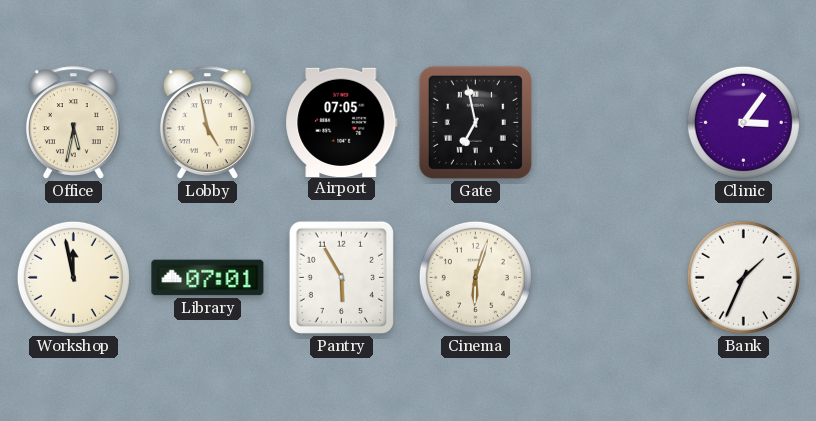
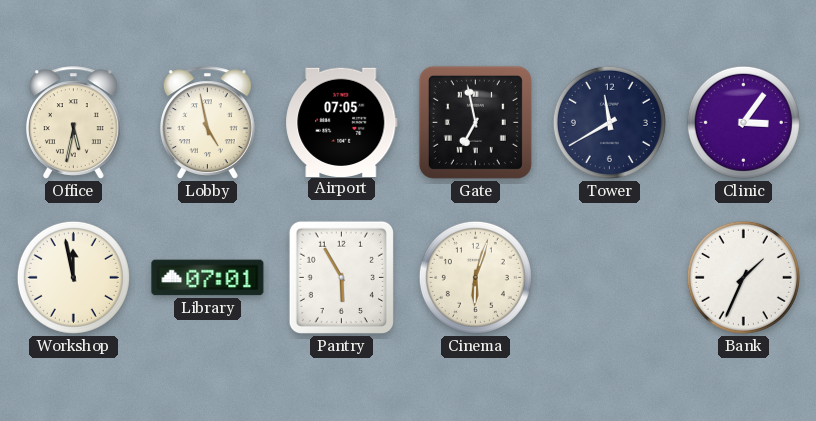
Tower: none -> 11:40
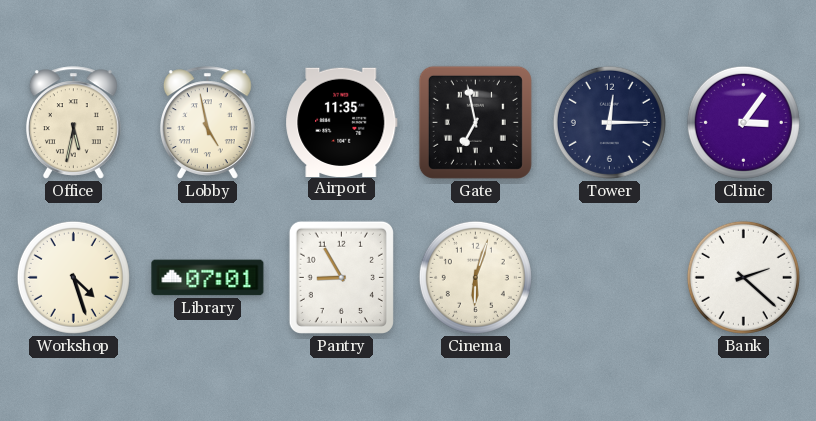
Airport: 07:05 -> 11:35
Tower: 11:40 -> 12:15
Workshop: 11:58 -> 4:27
Pantry: 5:55 -> 8:55
Bank: 1:34 -> 2:22
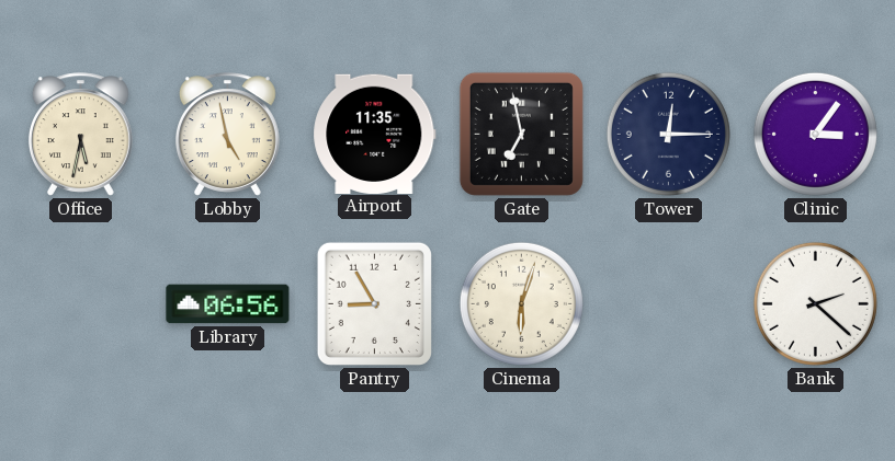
Workshop: 4:27 -> none
Library: 07:01 -> 06:56
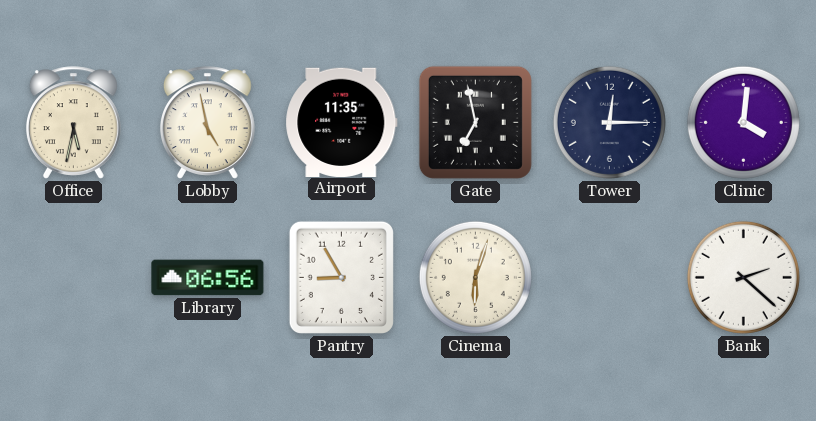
Clinic: 3:06 -> 4:01
